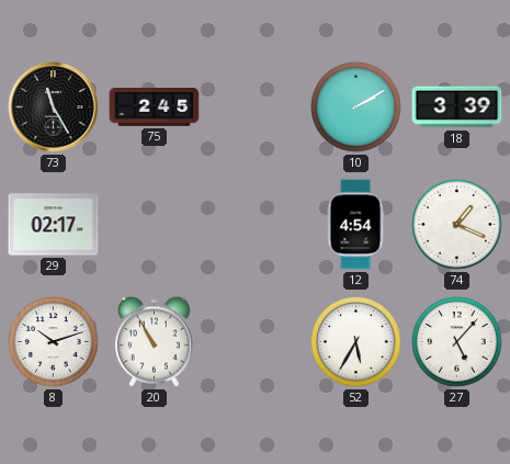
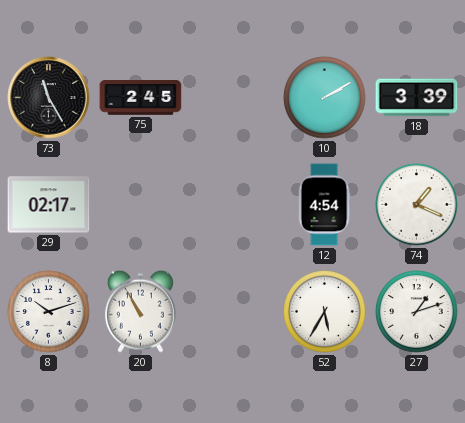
27: 5:07 -> 1:12
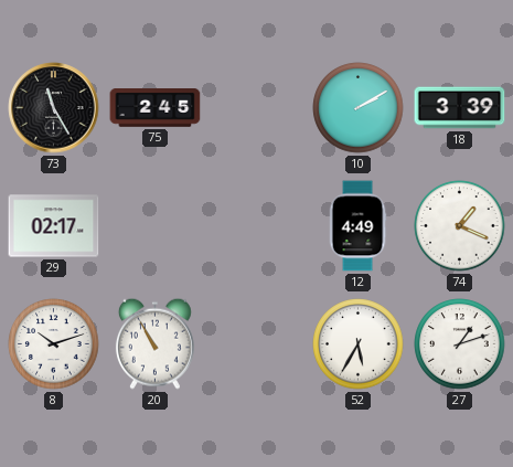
12: 4:54 -> 4:49
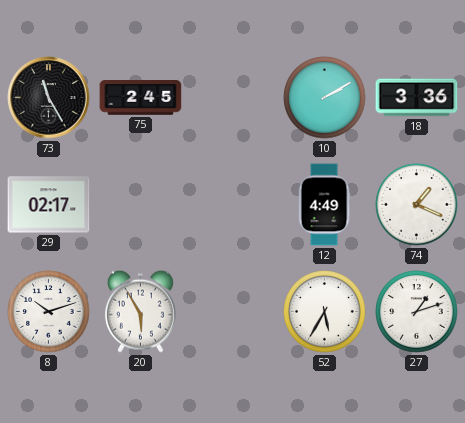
18: 3:39 -> 3:36
20: 10:55 -> 5:55
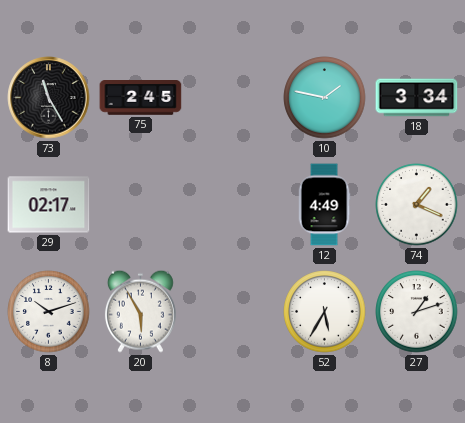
10: 2:10 -> 1:47
18: 3:36 -> 3:34
